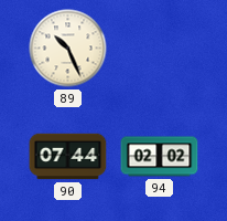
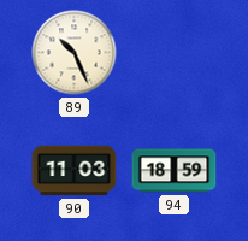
90: 07:44 -> 11:03
94: 02:02 -> 18:59
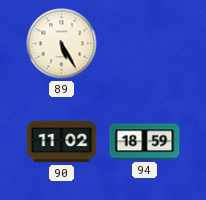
89: 10:26 -> 5:25
90: 11:03 -> 11:02
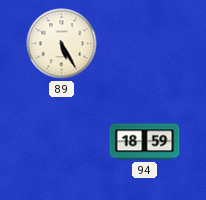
90: 11:02 -> none
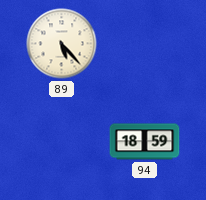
89: 5:25 -> 5:23
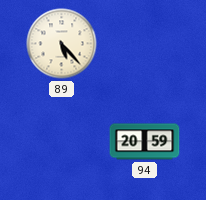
94: 18:59 -> 20:59
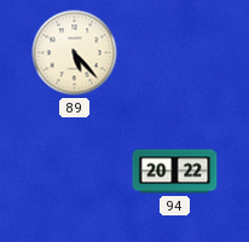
94: 20:59 -> 20:22
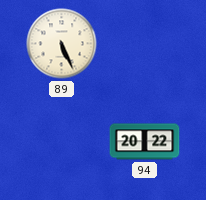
89: 5:23 -> 5:26
